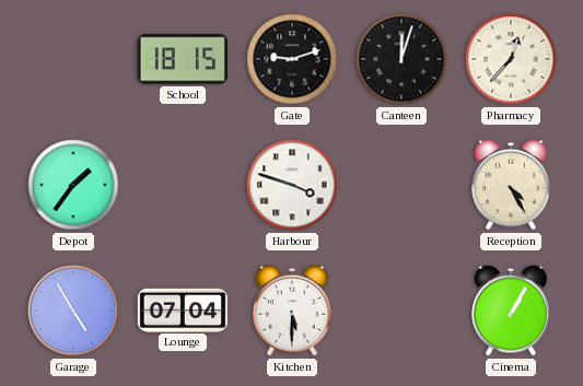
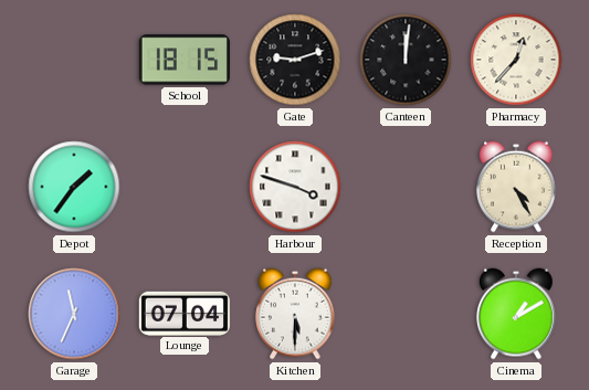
Canteen: 12:03 -> 12:01
Garage: 4:55 -> 11:34
Cinema: 1:05 -> 1:10
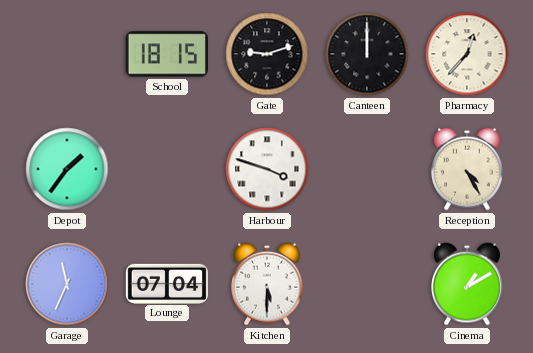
Canteen: 12:01 -> 12:00
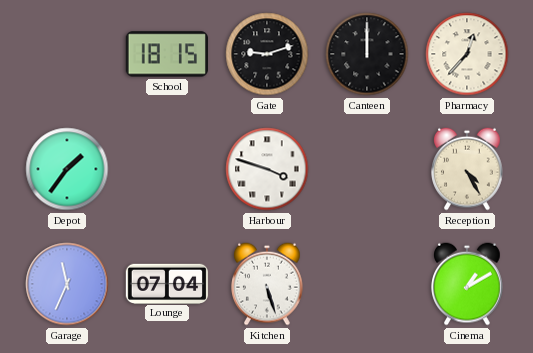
Kitchen: 5:30 -> 5:27
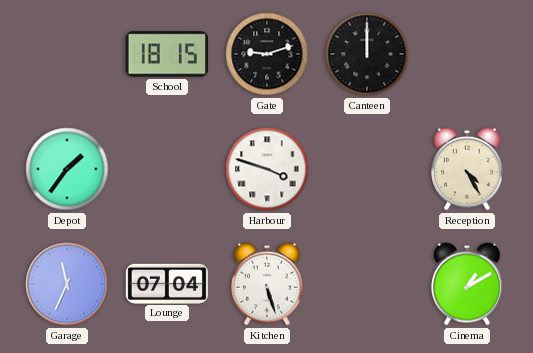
Pharmacy: 12:37 -> none
